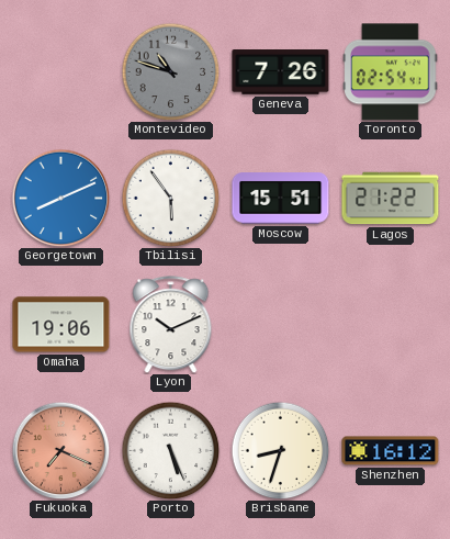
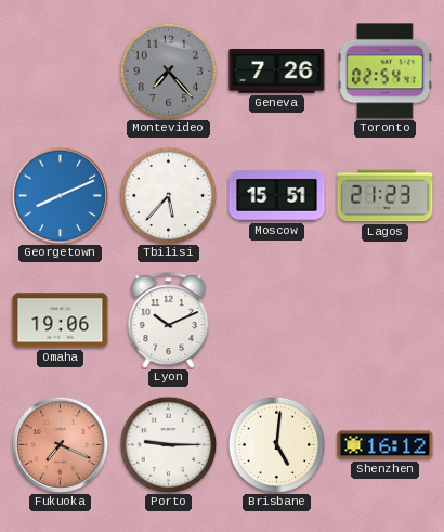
Montevideo: 10:48 -> 7:23
Tbilisi: 5:54 -> 5:37
Lagos: 21:22 -> 21:23
Porto: 5:26 -> 9:15
Brisbane: 8:33 -> 5:01
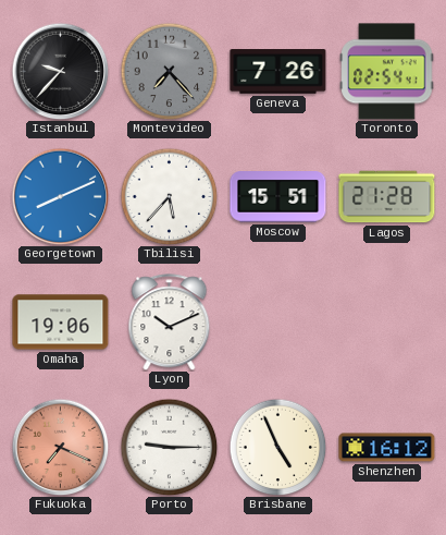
Istanbul: none -> 9:37
Lagos: 21:23 -> 21:28
Brisbane: 5:01 -> 4:56
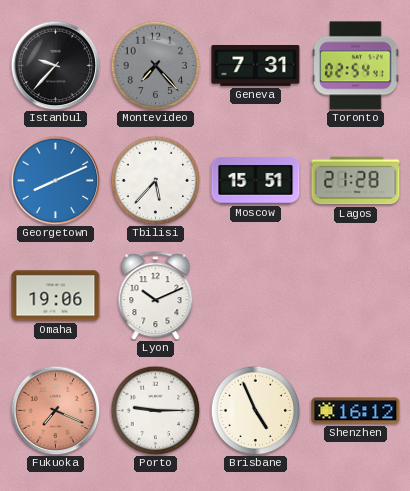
Geneva: 7:26 -> 7:31
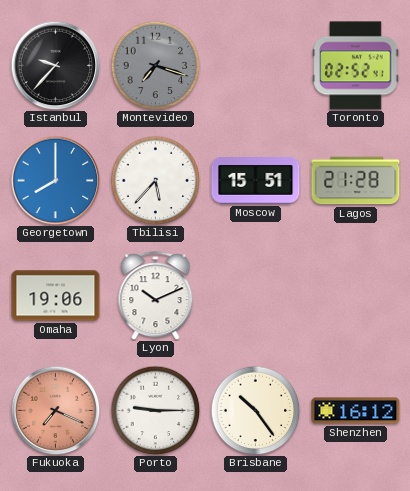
Montevideo: 7:23 -> 7:18
Geneva: 7:31 -> none
Toronto: 02:54 -> 02:52
Georgetown: 8:11 -> 8:00
Brisbane: 4:56 -> 10:24
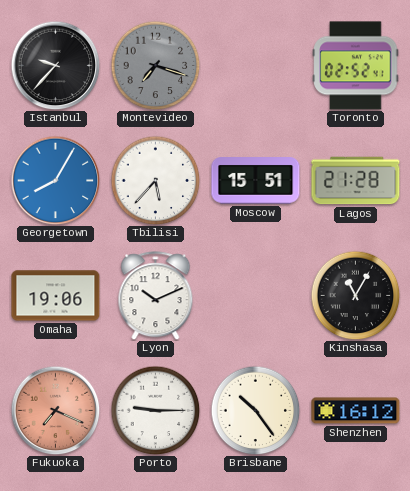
Georgetown: 8:00 -> 8:05
Kinshasa: none -> 11:05
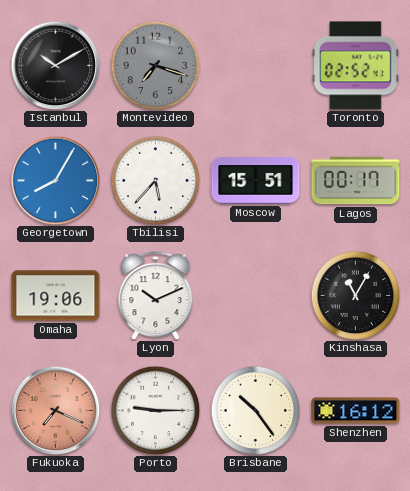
Istanbul: 9:37 -> 10:10
Lagos: 21:28 -> 00:17
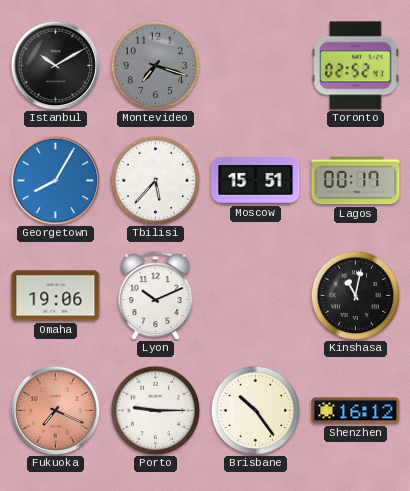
Kinshasa: 11:05 -> 11:02
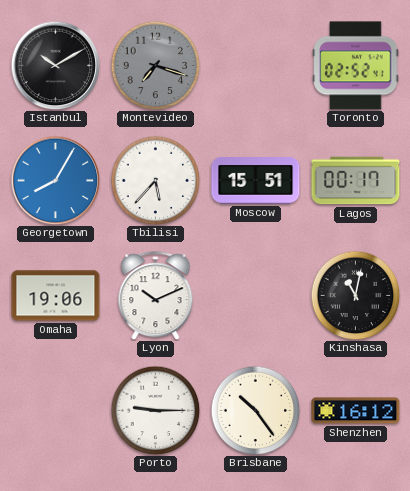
Fukuoka: 7:19 -> none
